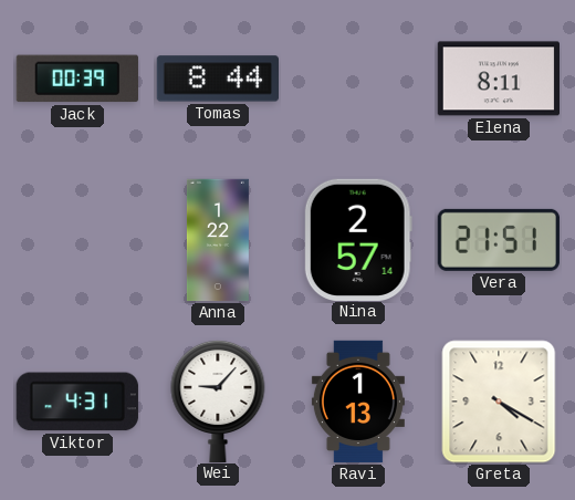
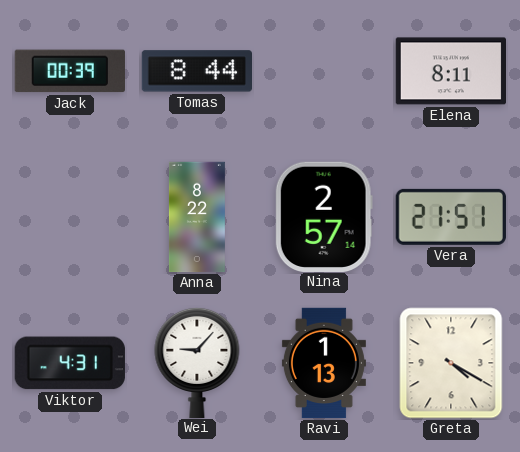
Anna: 1:22 -> 8:22
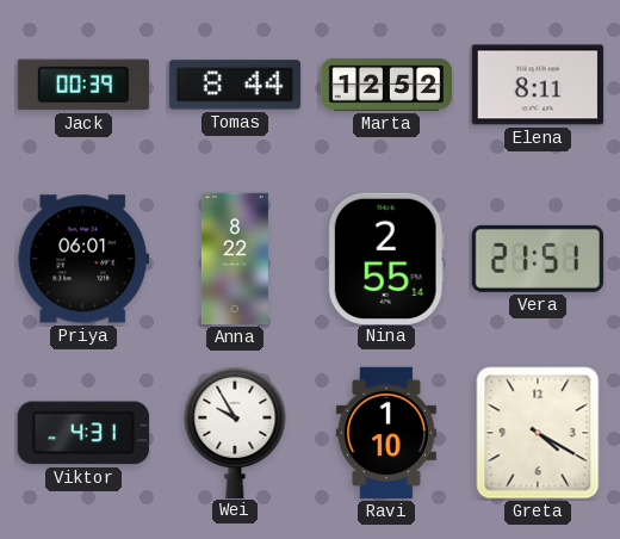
Marta: none -> 12:52
Priya: none -> 06:01
Nina: 2:57 -> 2:55
Wei: 9:07 -> 9:55
Ravi: 1:13 -> 1:10
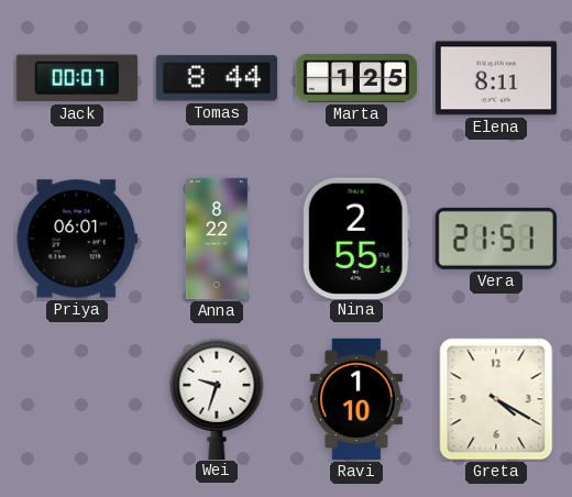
Jack: 00:39 -> 00:07
Marta: 12:52 -> 1:25
Viktor: 4:31 -> none
Wei: 9:55 -> 9:33
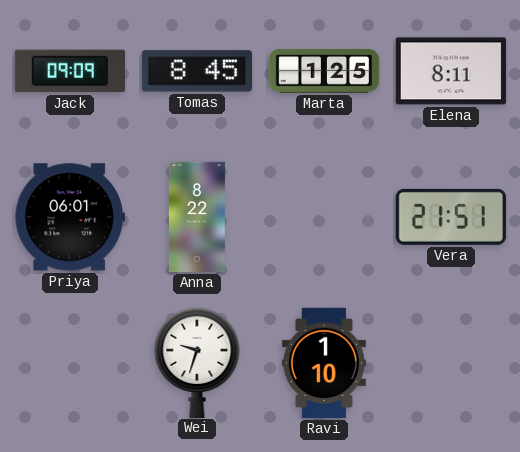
Jack: 00:07 -> 09:09
Tomas: 8:44 -> 8:45
Nina: 2:55 -> none
Greta: 4:20 -> none
